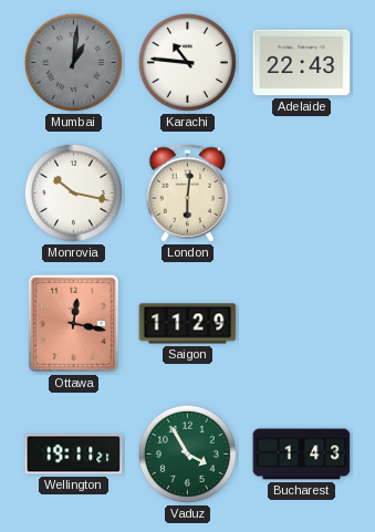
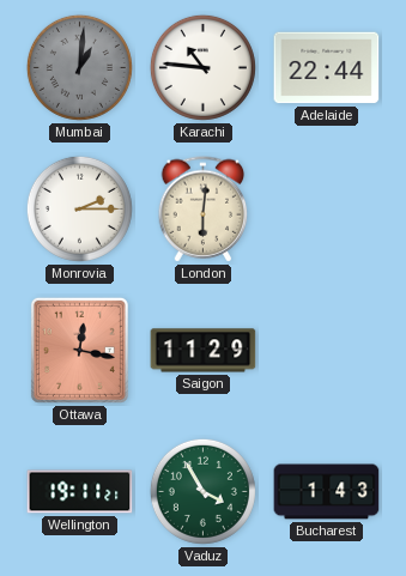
Adelaide: 22:43 -> 22:44
Monrovia: 10:17 -> 2:15
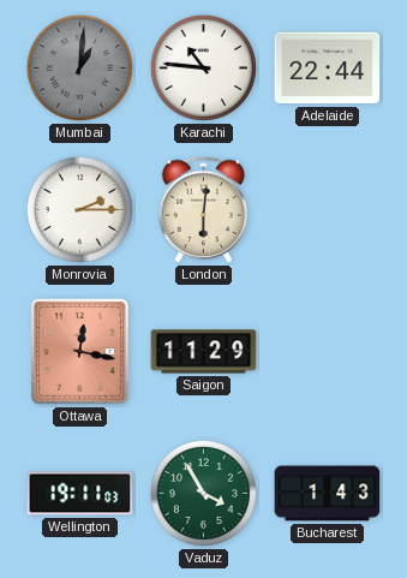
Wellington: 19:11:21 -> 19:11:03
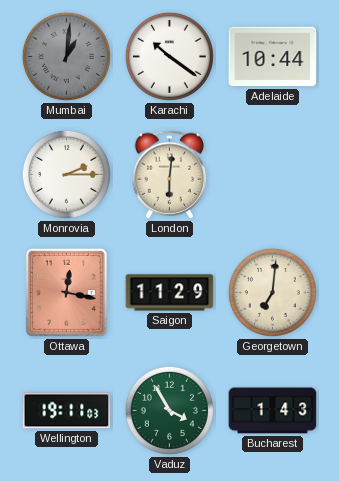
Karachi: 10:46 -> 10:21
Adelaide: 22:44 -> 10:44
Georgetown: none -> 7:01
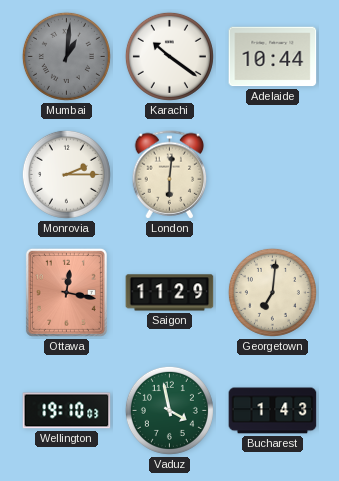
Wellington: 19:11 -> 19:10
Vaduz: 3:55 -> 3:58
